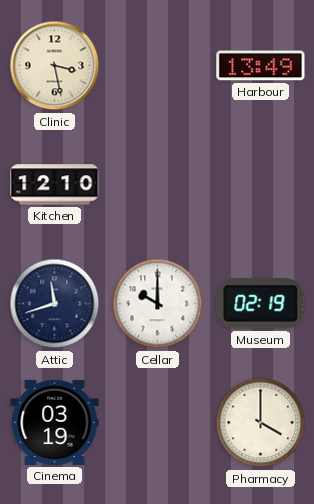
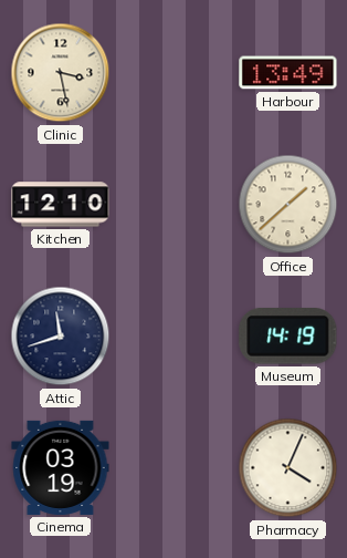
Office: none -> 1:38
Cellar: 10:00 -> none
Museum: 02:19 -> 14:19
Pharmacy: 4:00 -> 4:04
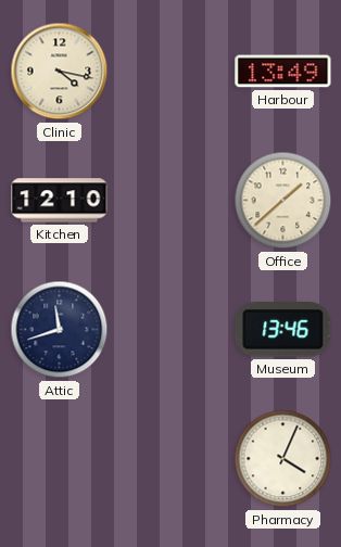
Clinic: 3:28 -> 4:17
Museum: 14:19 -> 13:46
Cinema: 03:19 -> none
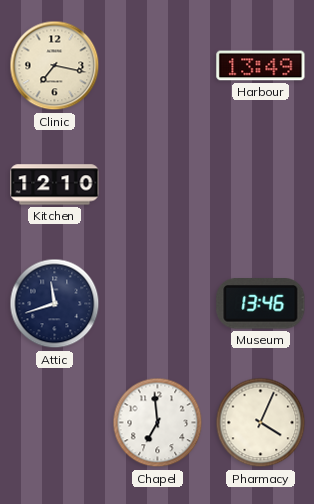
Clinic: 4:17 -> 7:17
Office: 1:38 -> none
Chapel: none -> 6:59
